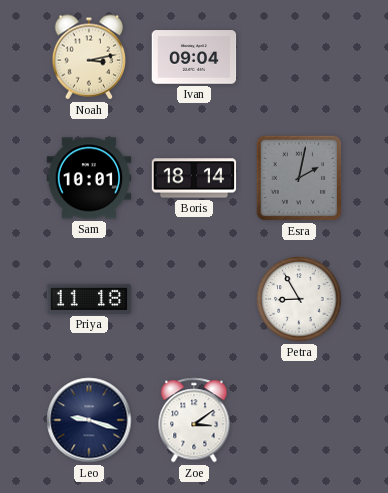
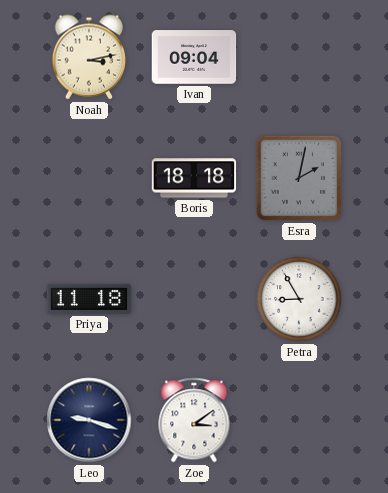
Sam: 10:01 -> none
Boris: 18:14 -> 18:18
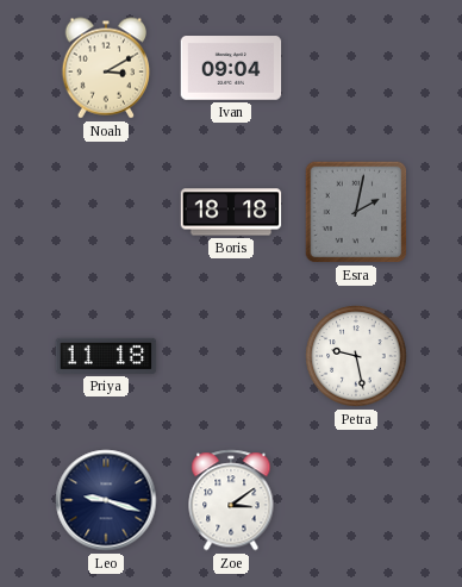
Noah: 3:13 -> 3:10
Petra: 8:55 -> 9:28
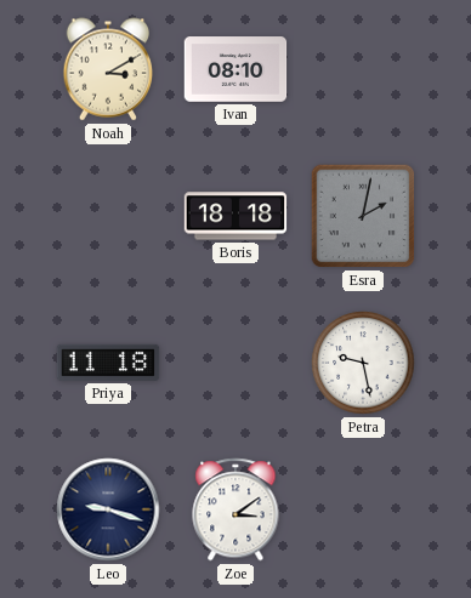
Ivan: 09:04 -> 08:10
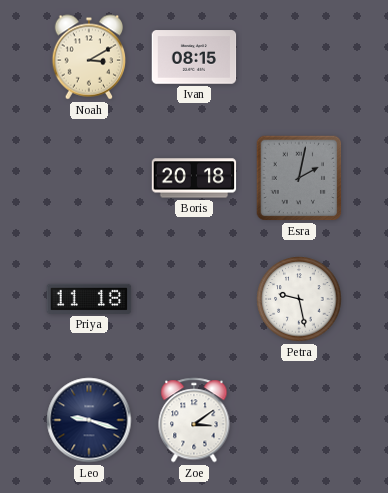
Ivan: 08:10 -> 08:15
Boris: 18:18 -> 20:18
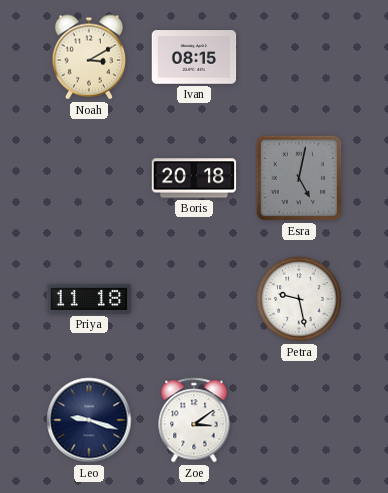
Esra: 2:02 -> 5:02
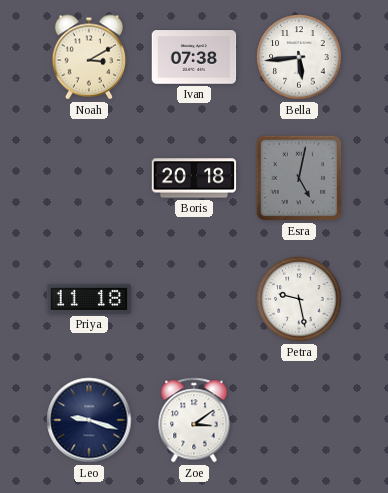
Ivan: 08:15 -> 07:38
Bella: none -> 5:44
